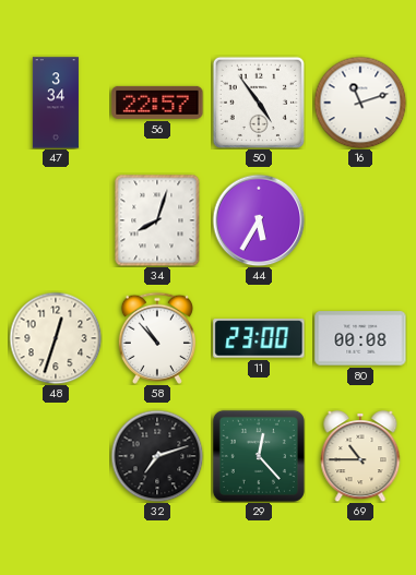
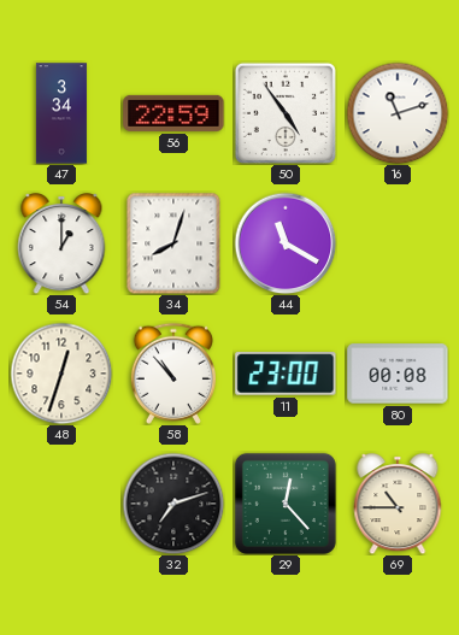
56: 22:57 -> 22:59
54: none -> 1:00
44: 5:35 -> 11:20
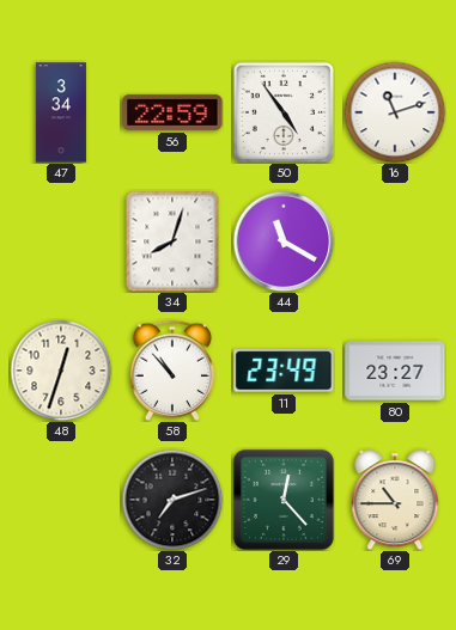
54: 1:00 -> none
11: 23:00 -> 23:49
80: 00:08 -> 23:27
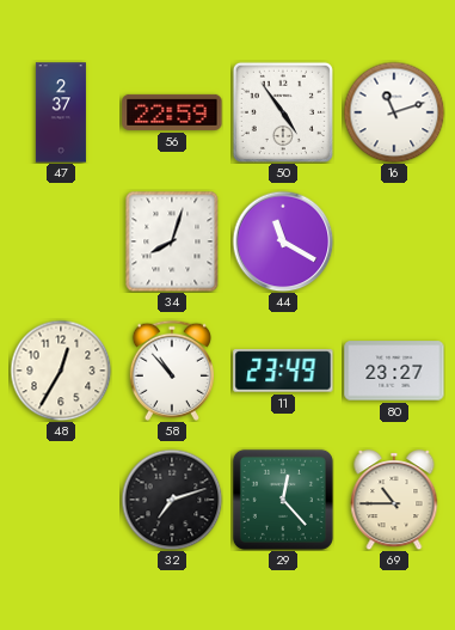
47: 3:34 -> 2:37
48: 12:33 -> 12:35
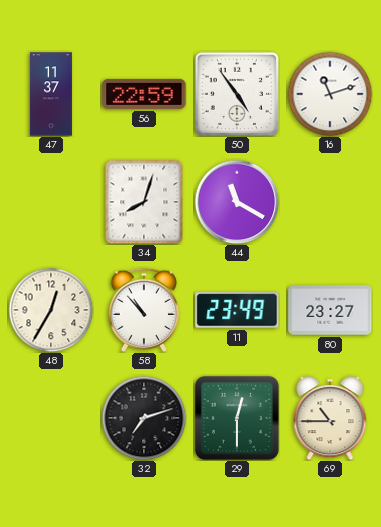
47: 2:37 -> 11:37
29: 12:23 -> 12:30
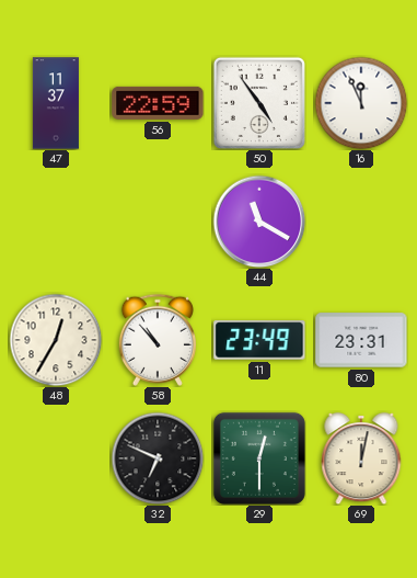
16: 11:12 -> 11:56
34: 8:03 -> none
80: 23:27 -> 23:31
32: 7:12 -> 6:49
69: 10:45 -> 12:02
